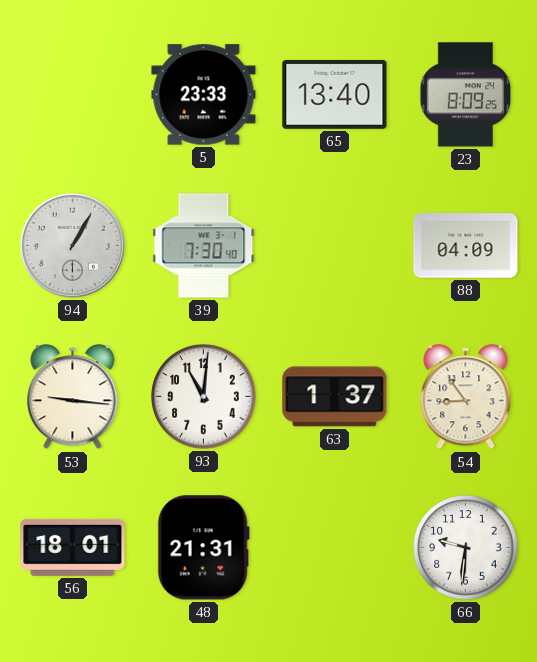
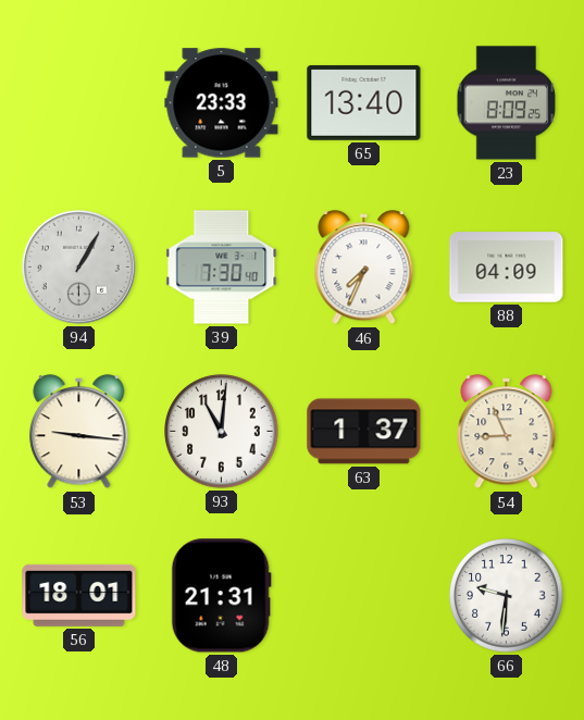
46: none -> 7:34
54: 8:54 -> 8:56
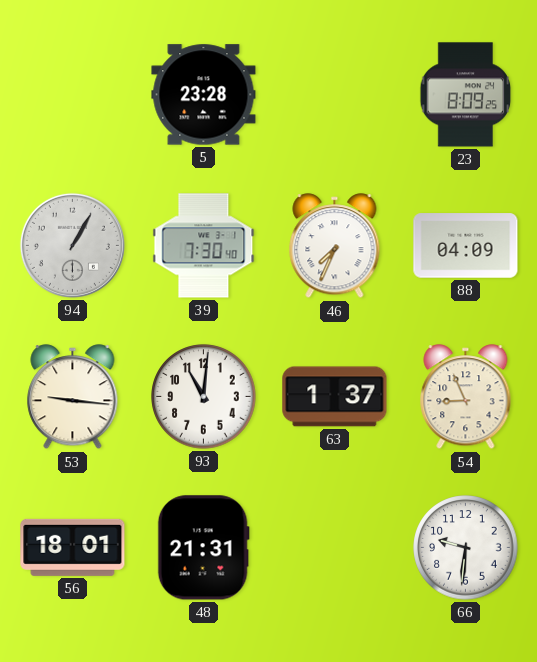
5: 23:33 -> 23:28
65: 13:40 -> none
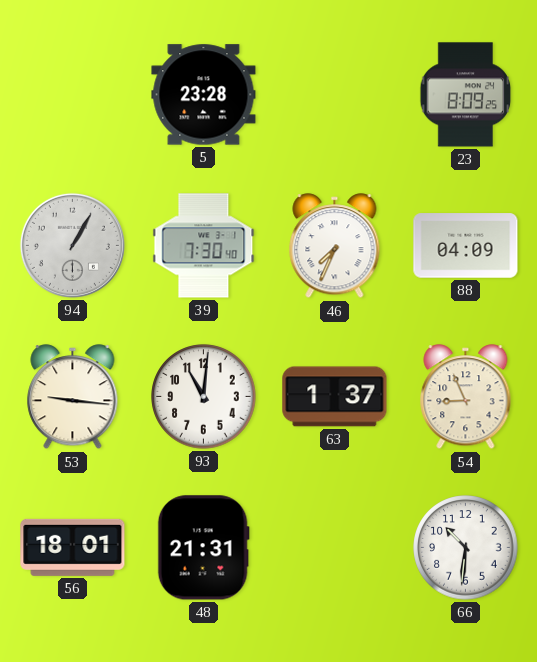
66: 9:31 -> 10:31
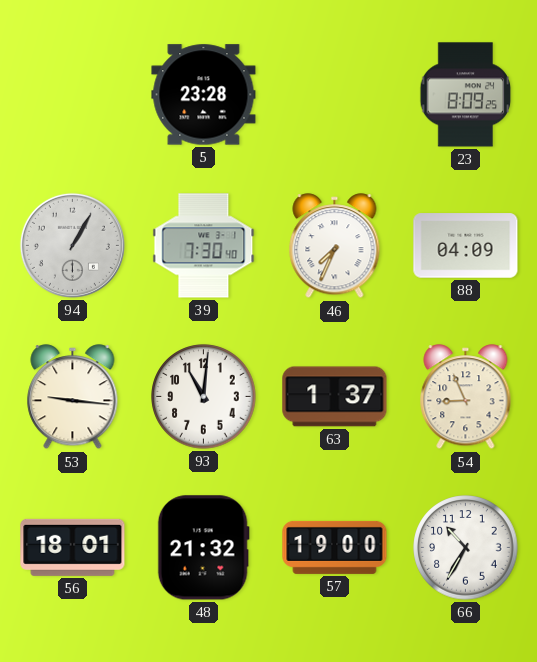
48: 21:31 -> 21:32
57: none -> 19:00
66: 10:31 -> 10:35
